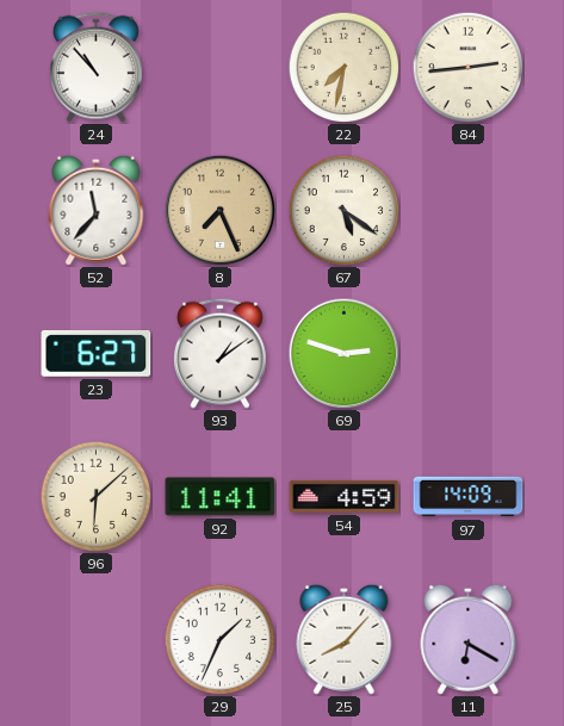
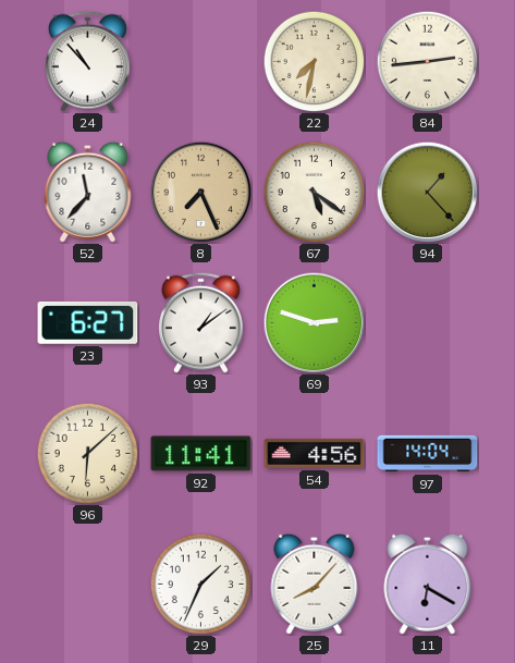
94: none -> 1:23
54: 4:59 -> 4:56
97: 14:09 -> 14:04
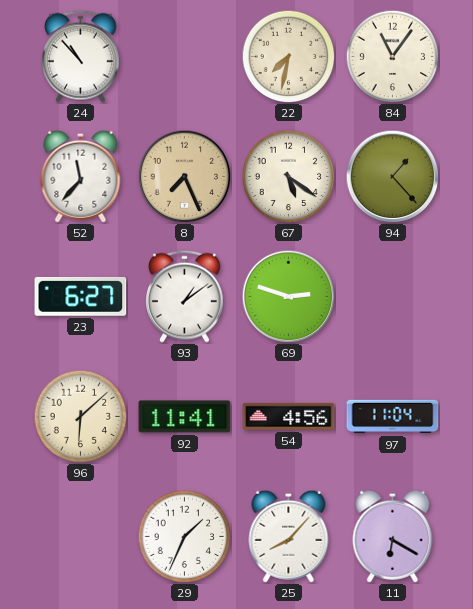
84: 2:44 -> 11:06
97: 14:04 -> 11:04
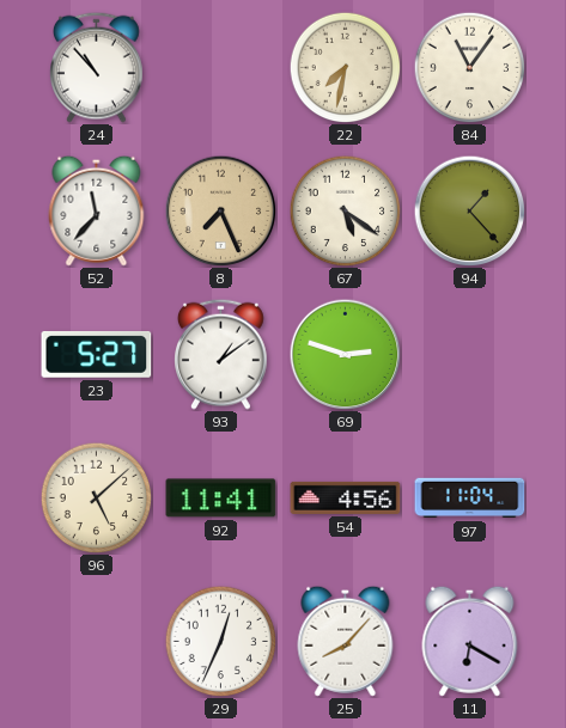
23: 6:27 -> 5:27
96: 6:08 -> 5:08
29: 1:34 -> 12:34
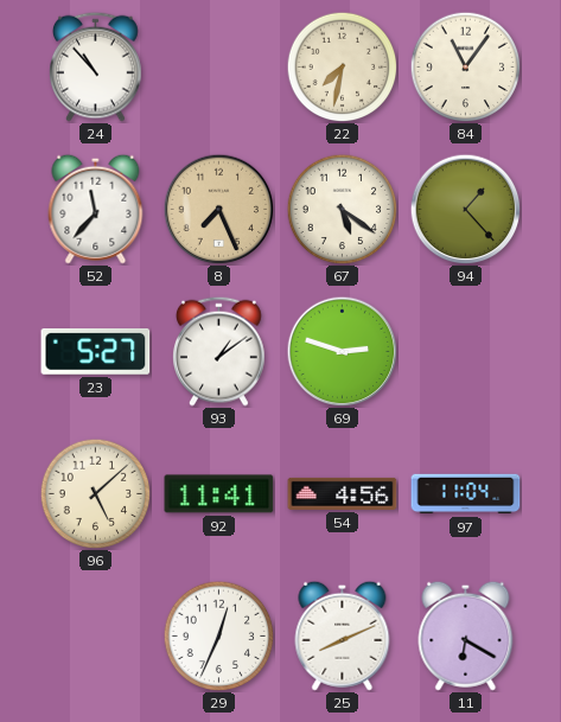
25: 8:07 -> 8:11
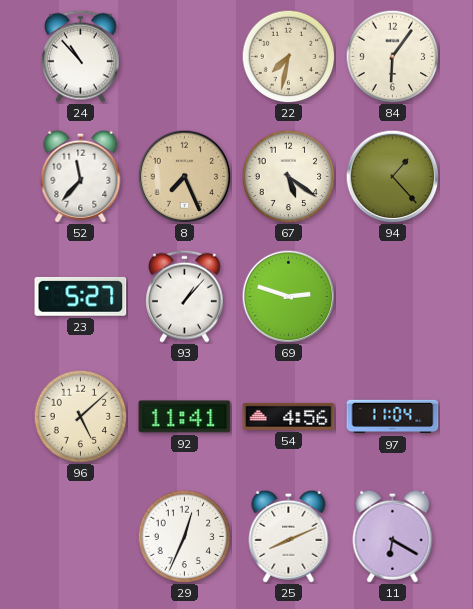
84: 11:06 -> 6:06
93: 1:09 -> 1:07
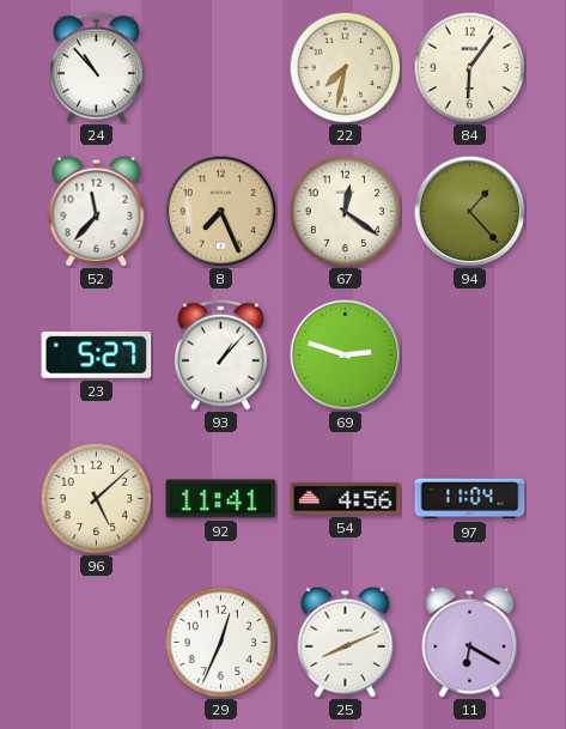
67: 5:21 -> 12:21
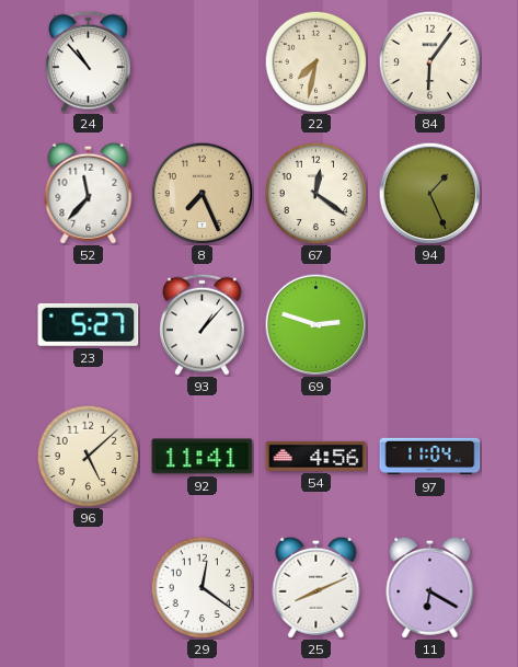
94: 1:23 -> 1:26
29: 12:34 -> 12:21
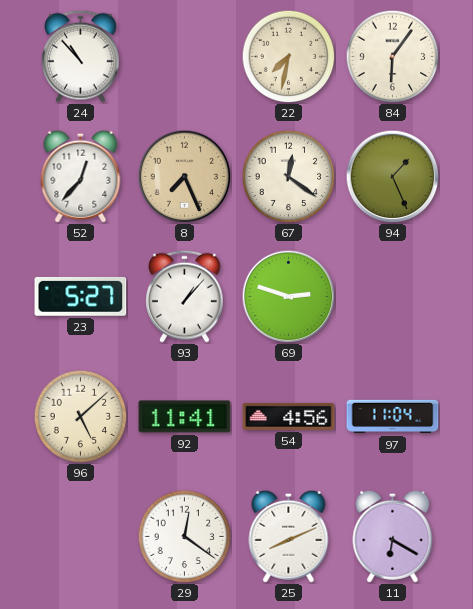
52: 11:37 -> 12:37
